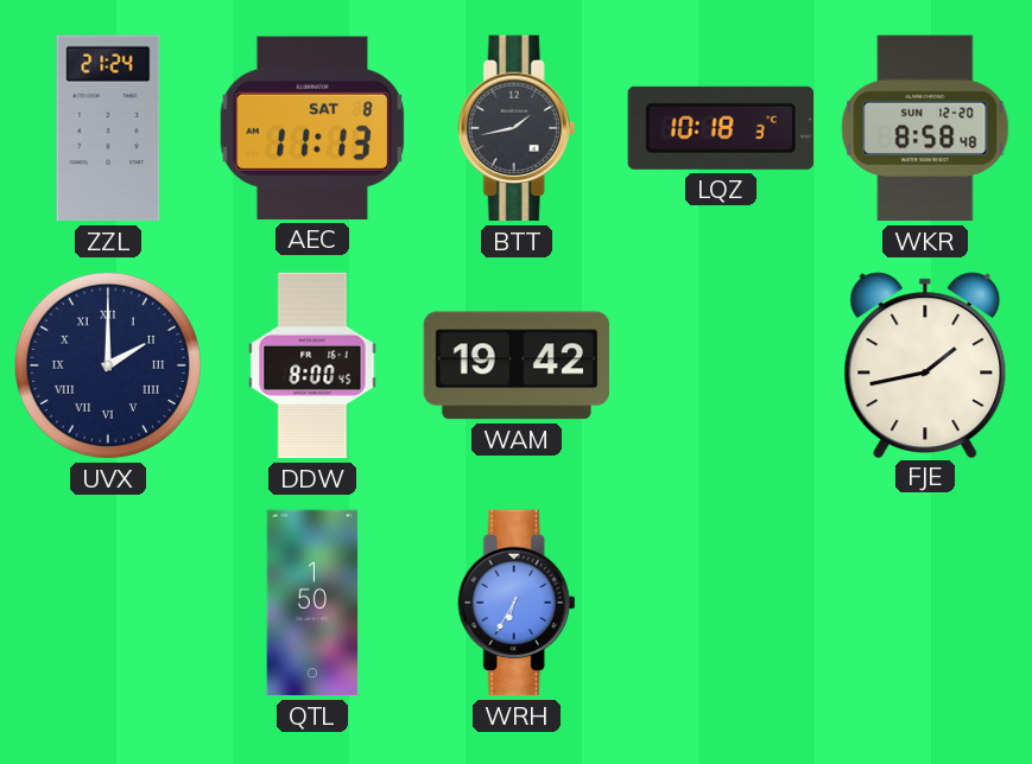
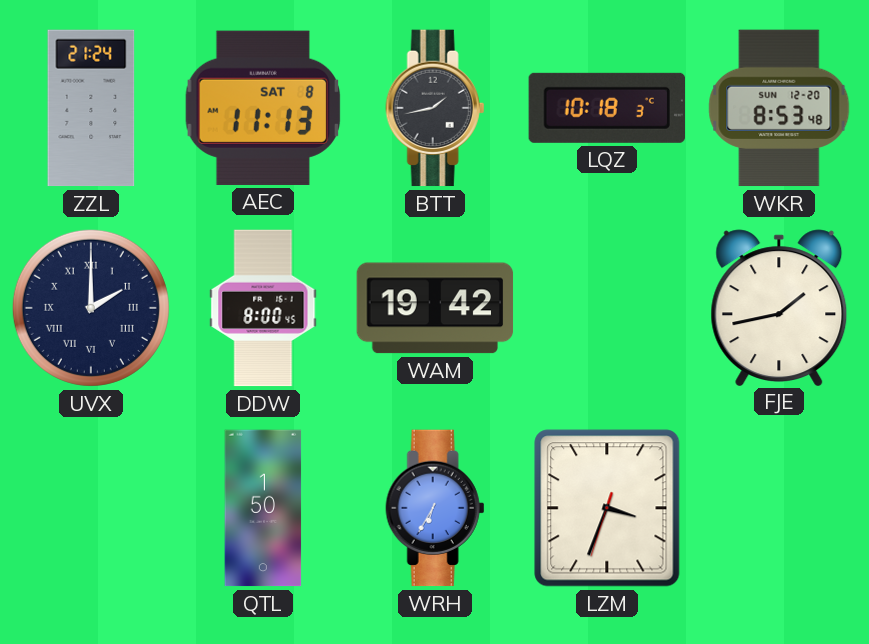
WKR: 8:58 -> 8:53
LZM: none -> 3:33
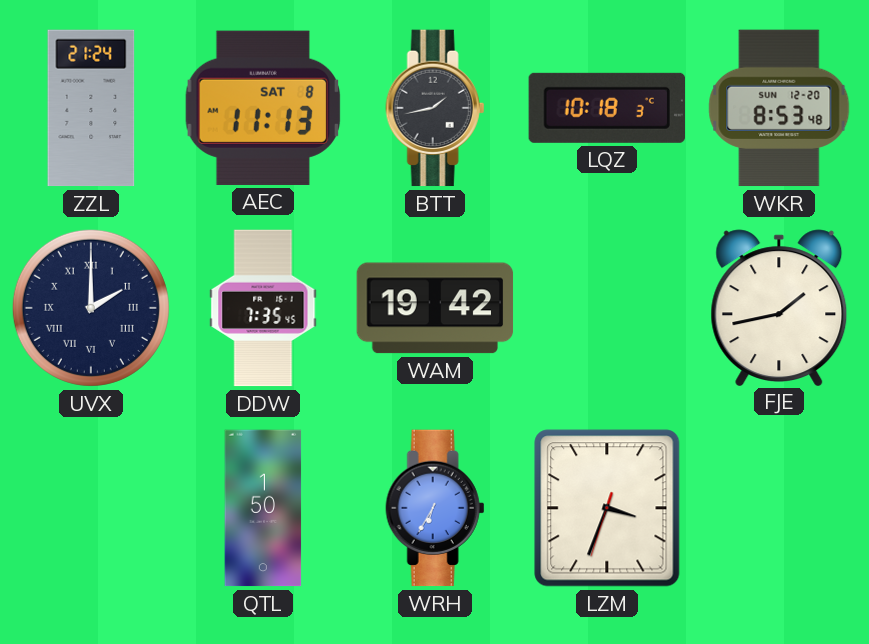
DDW: 8:00 -> 7:35
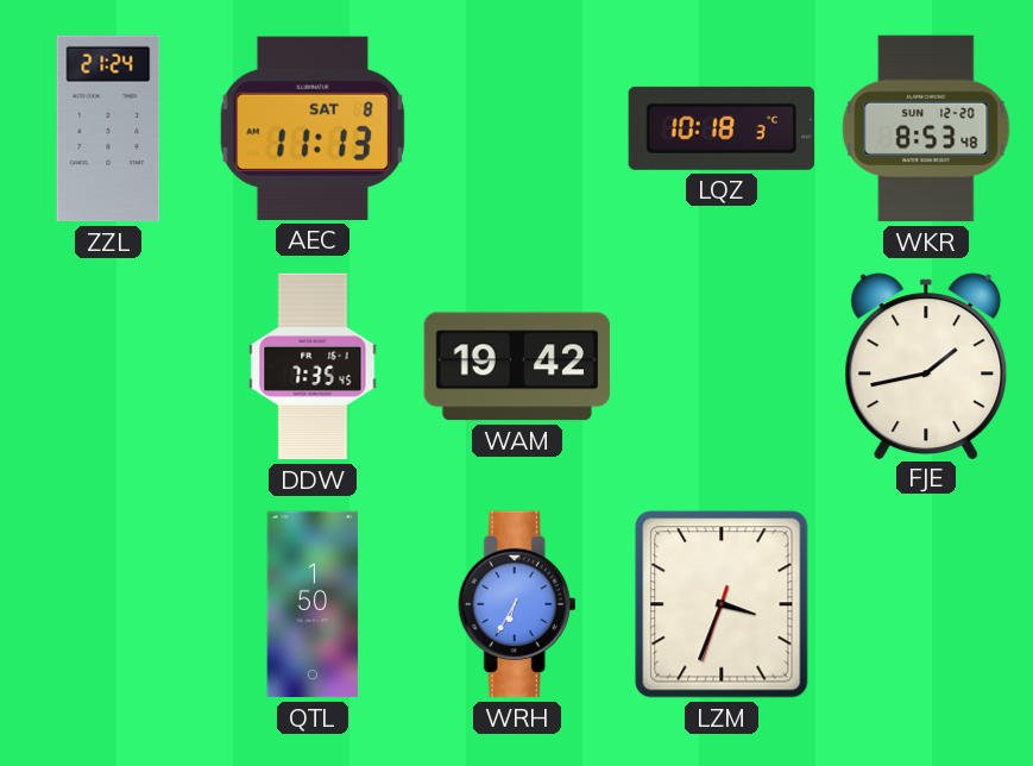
BTT: 1:43 -> none
UVX: 2:00 -> none
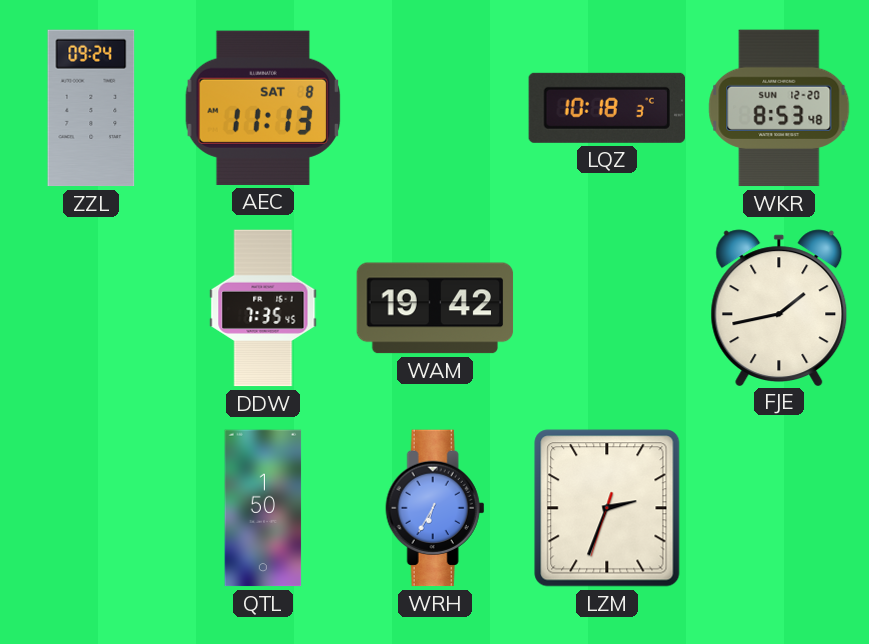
ZZL: 21:24 -> 09:24
LZM: 3:33 -> 2:33
